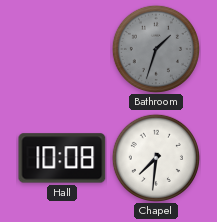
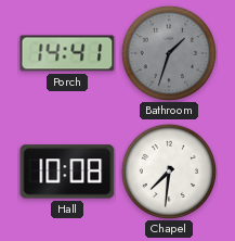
Porch: none -> 14:41
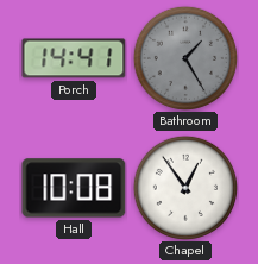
Bathroom: 1:33 -> 1:25
Chapel: 7:31 -> 12:54
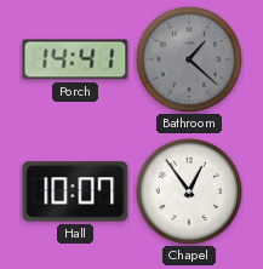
Bathroom: 1:25 -> 1:22
Hall: 10:08 -> 10:07
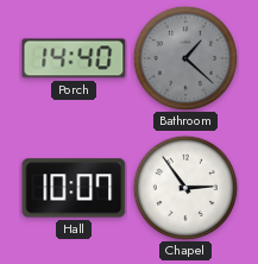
Porch: 14:41 -> 14:40
Chapel: 12:54 -> 2:54
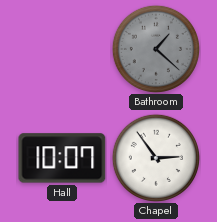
Porch: 14:40 -> none
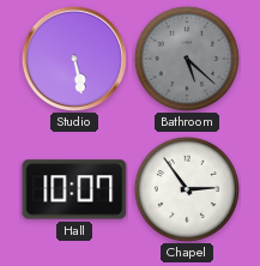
Studio: none -> 5:28
Bathroom: 1:22 -> 5:22
